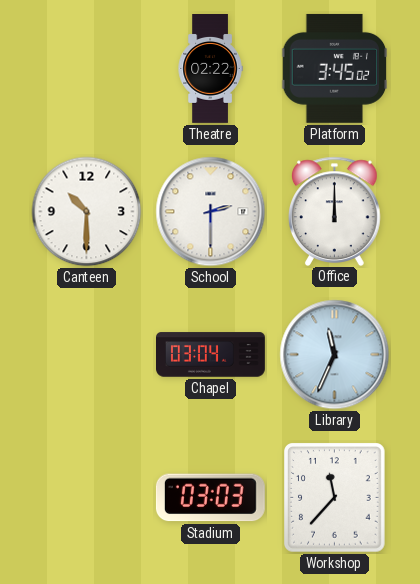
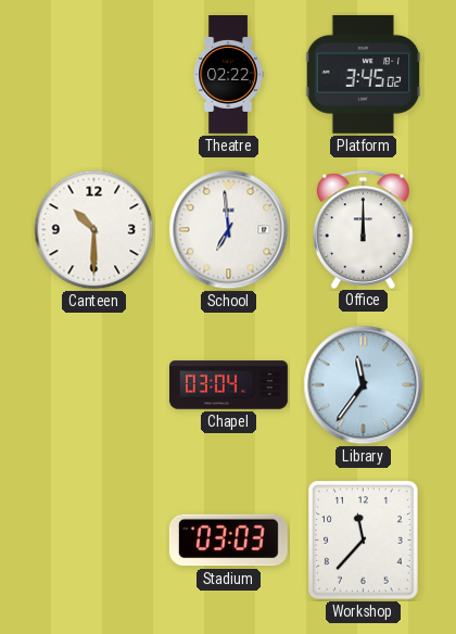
School: 2:30 -> 6:59
Library: 11:34 -> 11:36
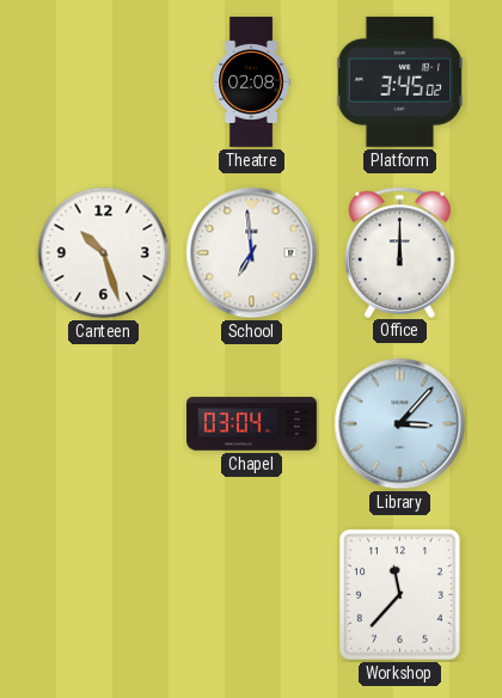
Theatre: 02:22 -> 02:08
Canteen: 10:30 -> 10:27
Library: 11:36 -> 3:07
Stadium: 03:03 -> none
